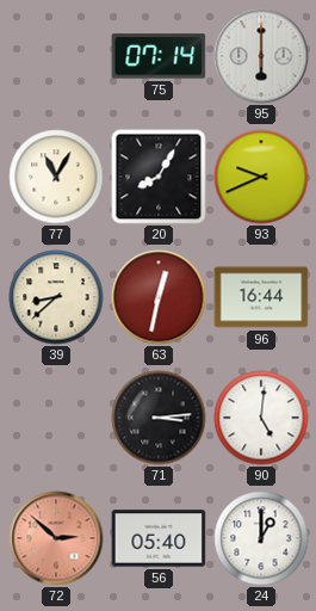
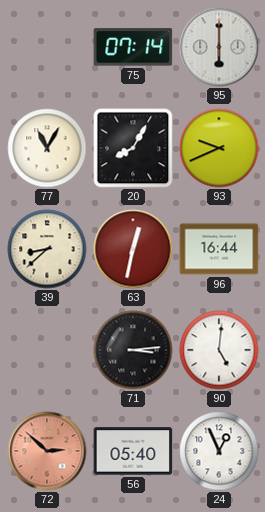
24: 1:00 -> 12:56
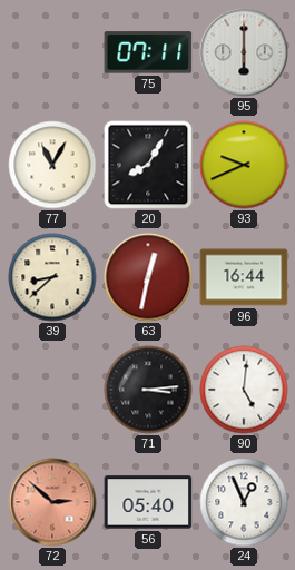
75: 07:14 -> 07:11
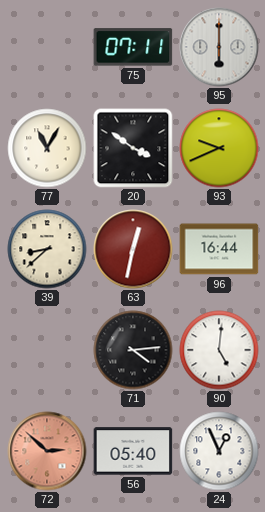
20: 8:05 -> 3:51
71: 3:14 -> 4:14
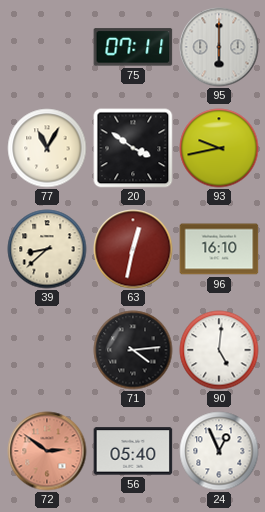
93: 9:41 -> 9:43
96: 16:44 -> 16:10
72: 2:52 -> 2:51
